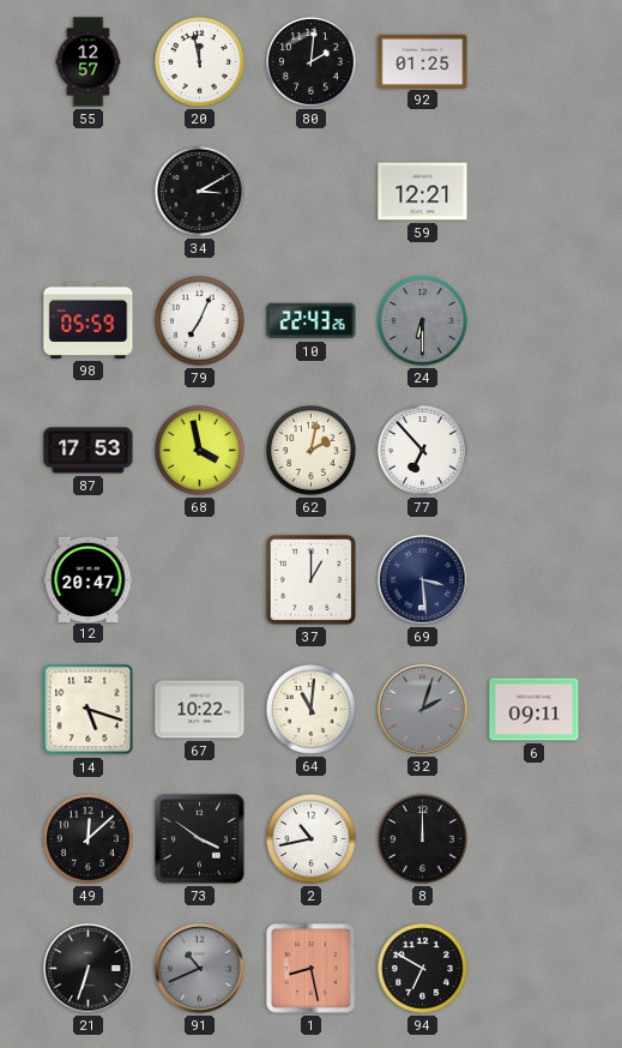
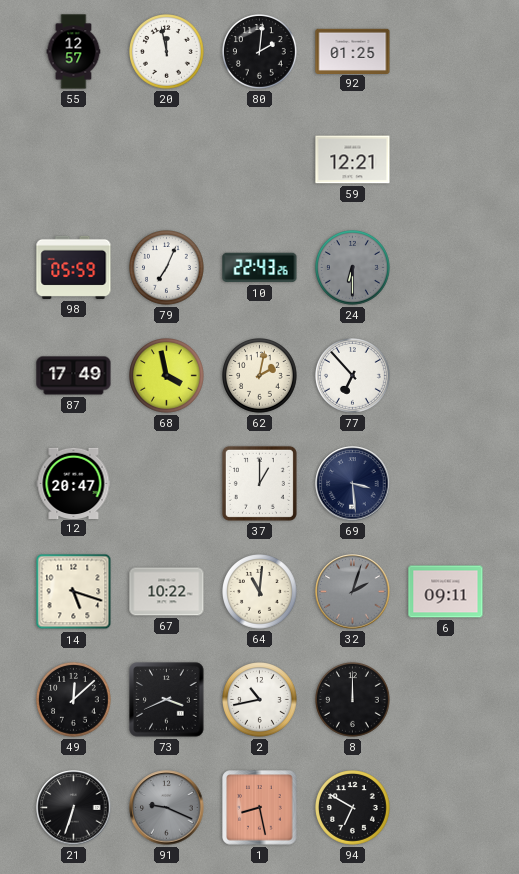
34: 3:10 -> none
87: 17:53 -> 17:49
73: 3:51 -> 3:41
91: 10:41 -> 9:19
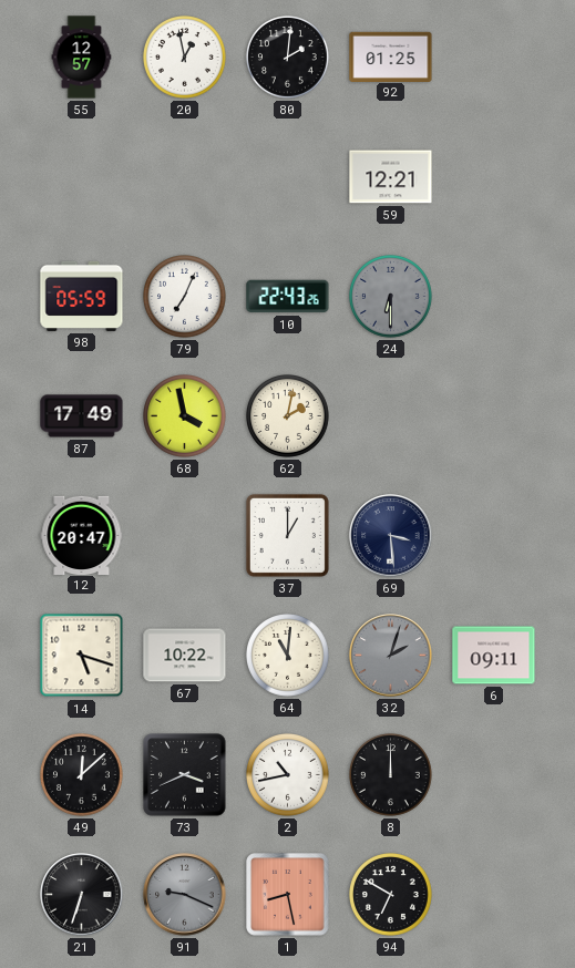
20: 11:58 -> 12:58
77: 6:53 -> none
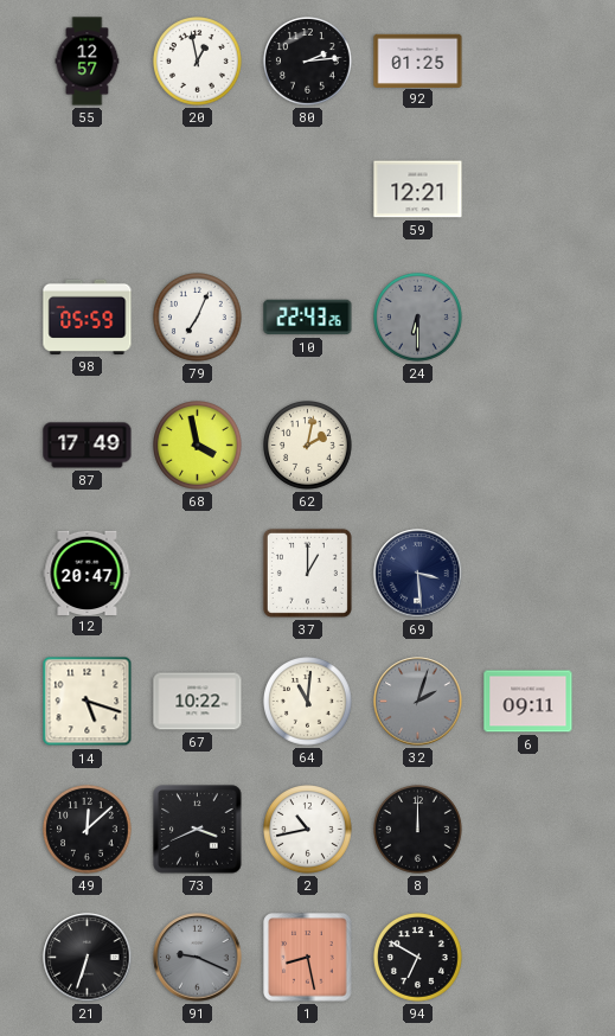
80: 2:01 -> 2:14
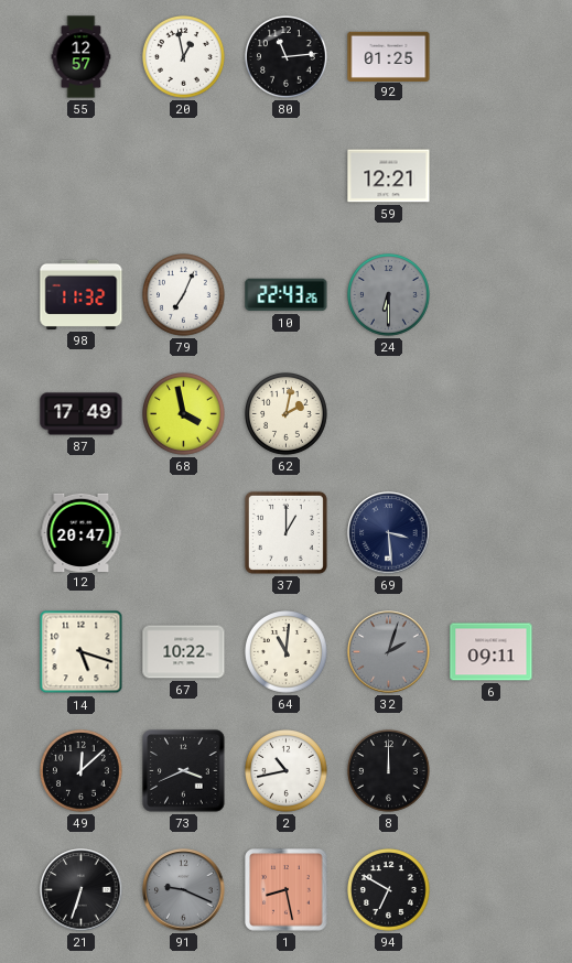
80: 2:14 -> 11:14
98: 05:59 -> 11:32
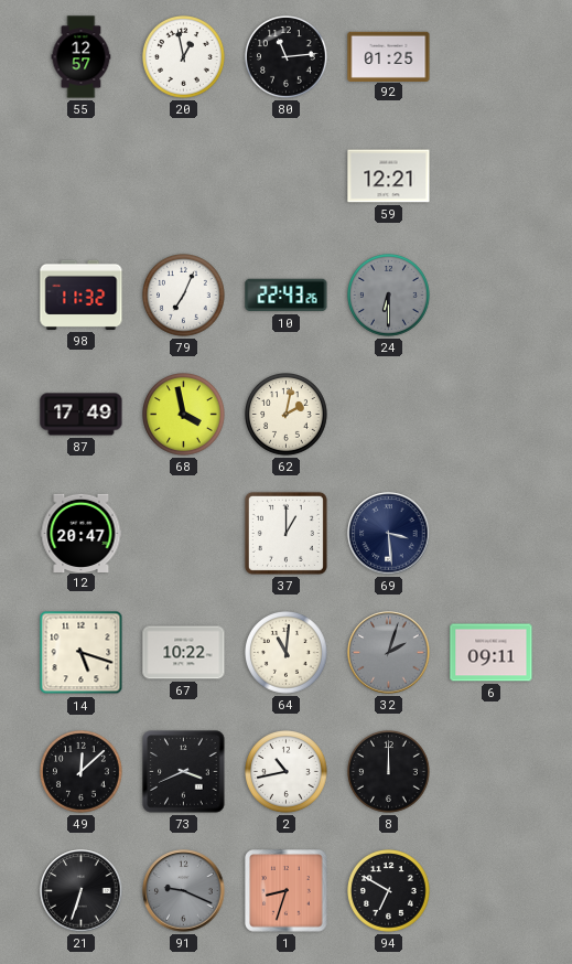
1: 8:28 -> 8:33
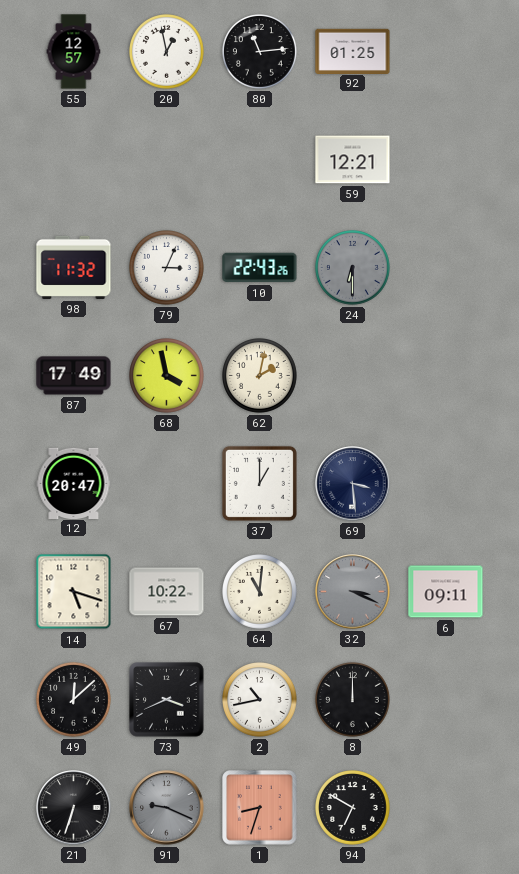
79: 7:04 -> 3:04
32: 2:03 -> 3:19
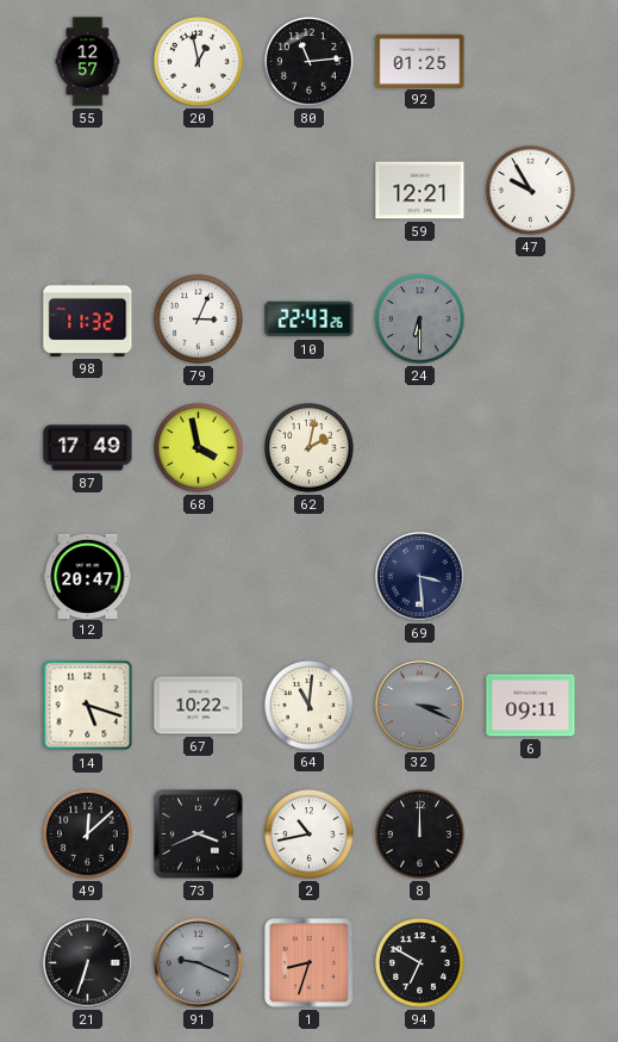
47: none -> 9:55
37: 1:00 -> none
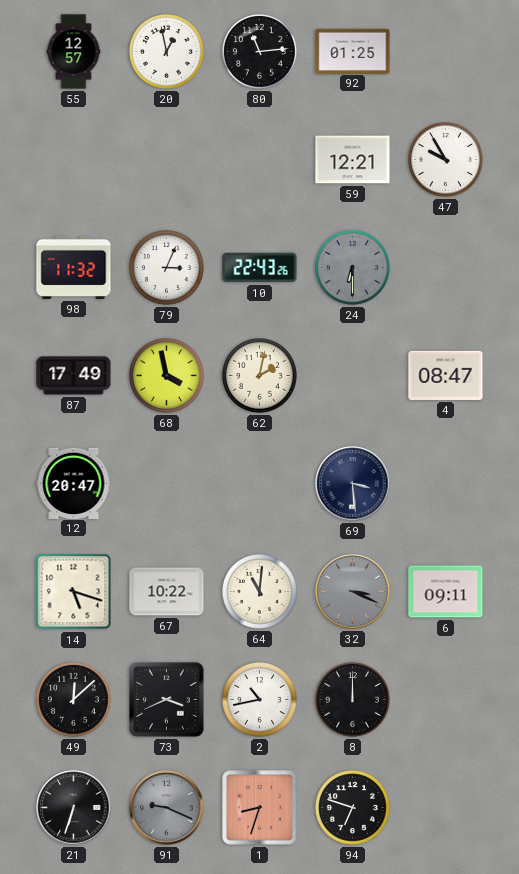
4: none -> 08:47
94: 6:50 -> 6:48
